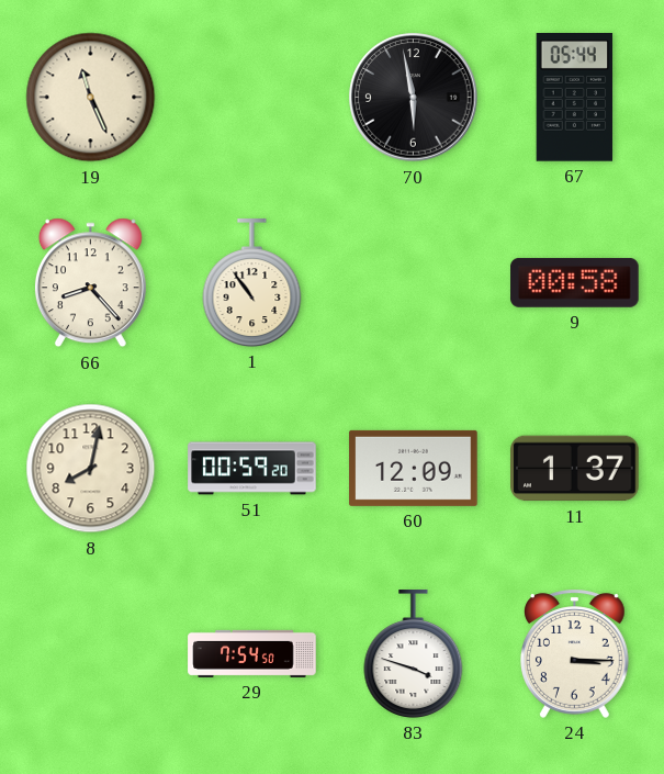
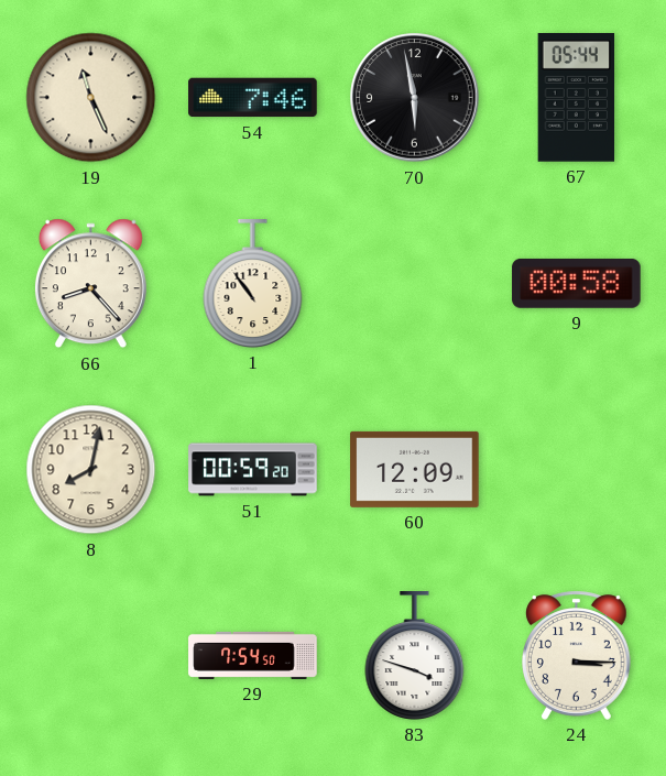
54: none -> 7:46
11: 1:37 -> none
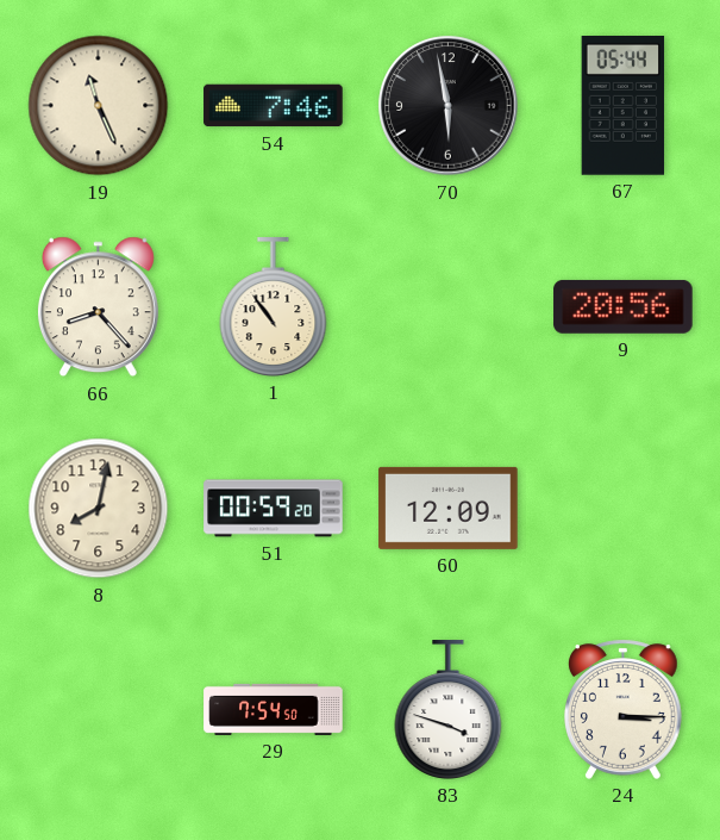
9: 00:58 -> 20:56
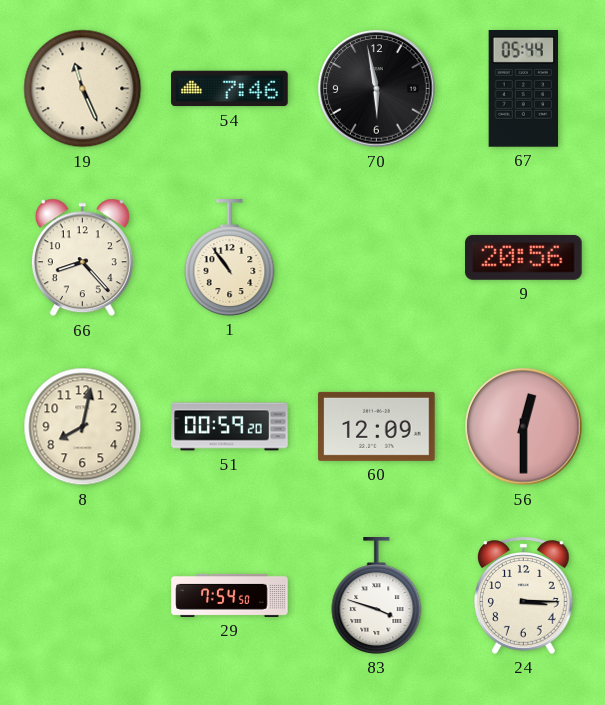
56: none -> 12:30
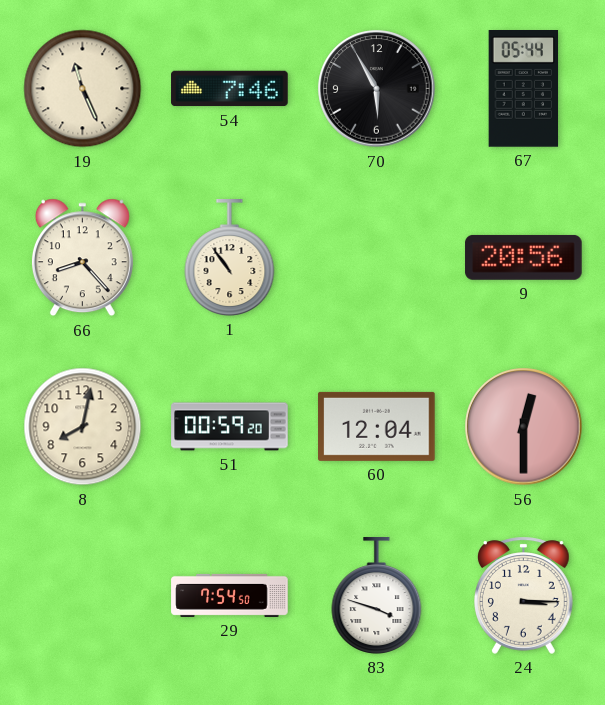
70: 5:58 -> 5:55
60: 12:09 -> 12:04
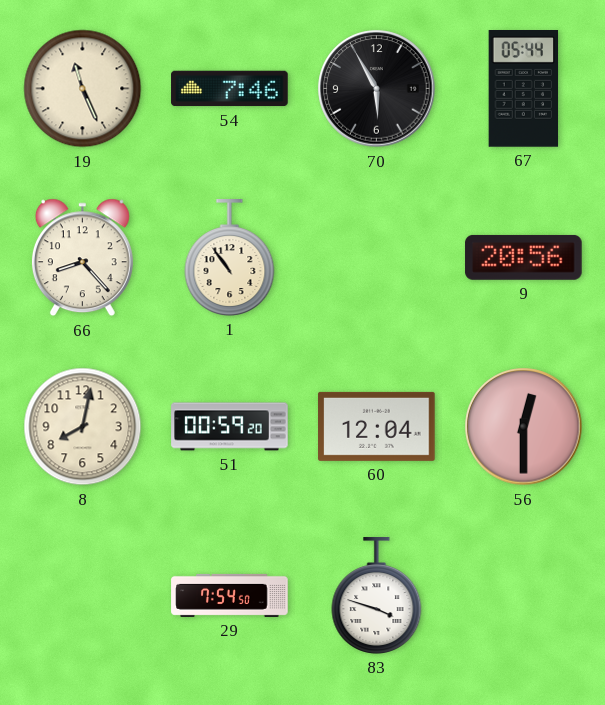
24: 3:15 -> none
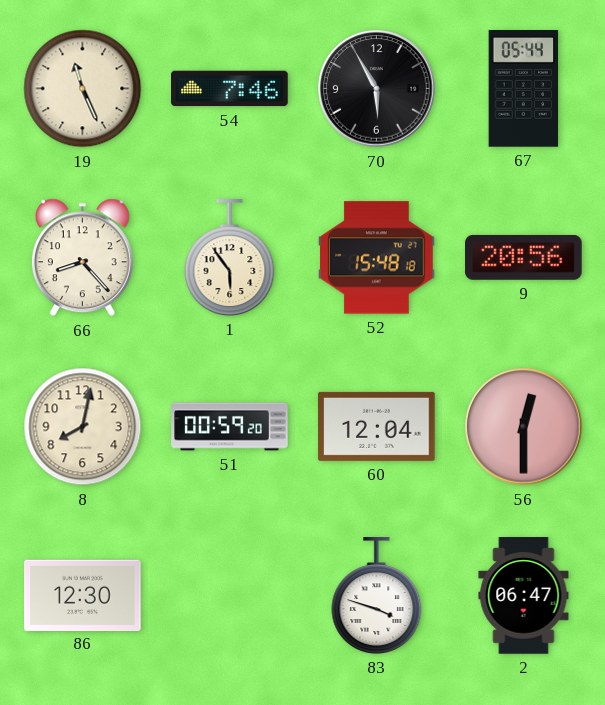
1: 10:54 -> 5:54
52: none -> 15:48
86: none -> 12:30
29: 7:54 -> none
2: none -> 06:47
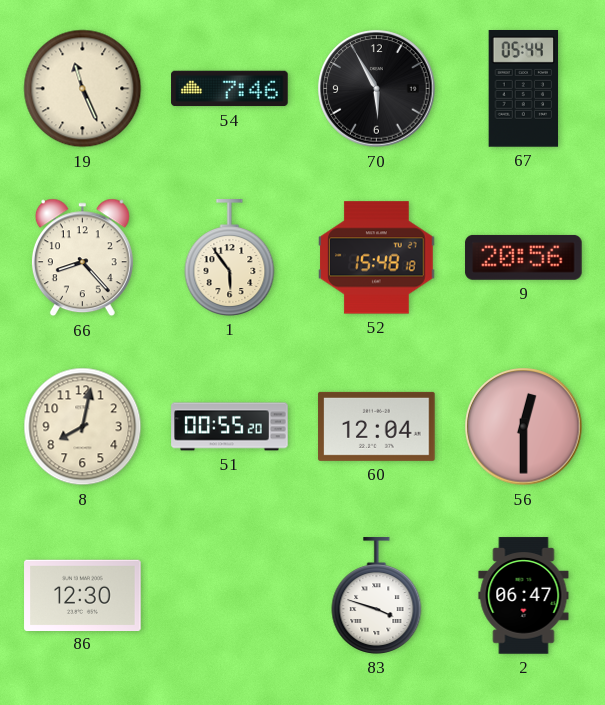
51: 00:59 -> 00:55
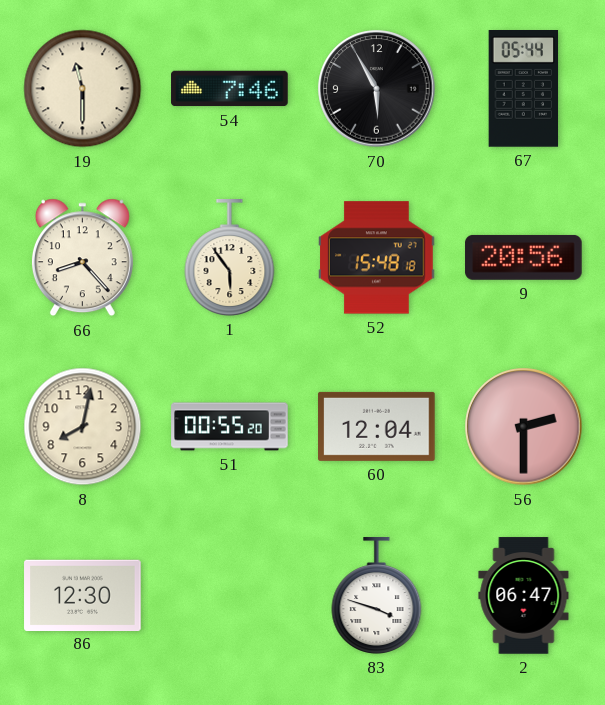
19: 11:26 -> 11:30
56: 12:30 -> 2:30
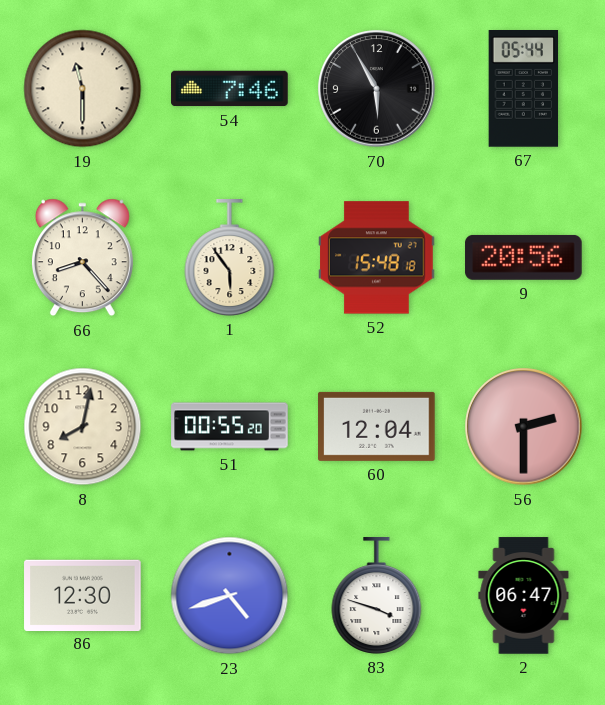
23: none -> 4:42
